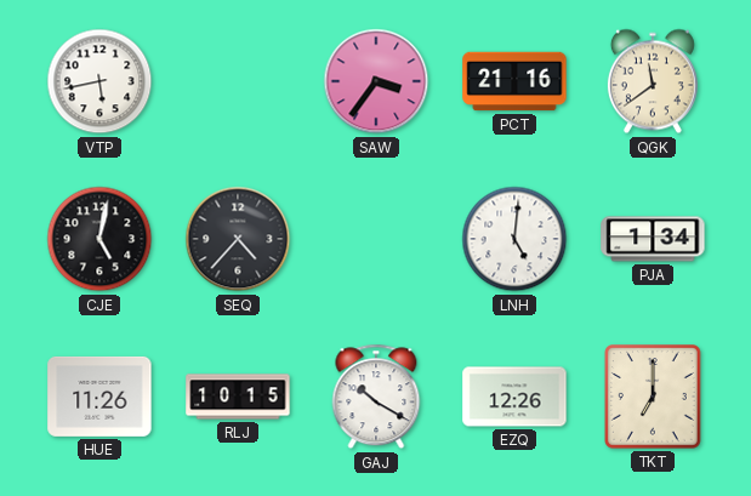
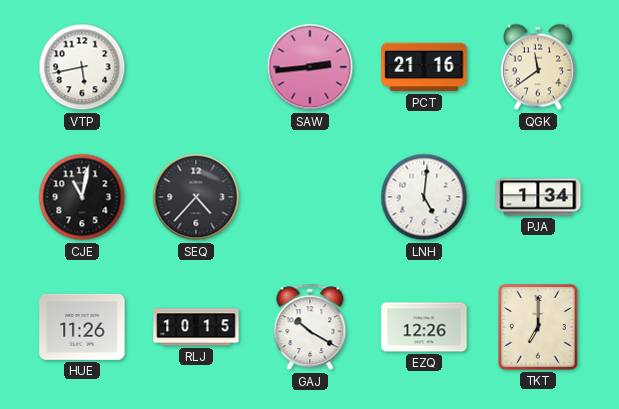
SAW: 3:36 -> 2:44
CJE: 5:02 -> 11:02
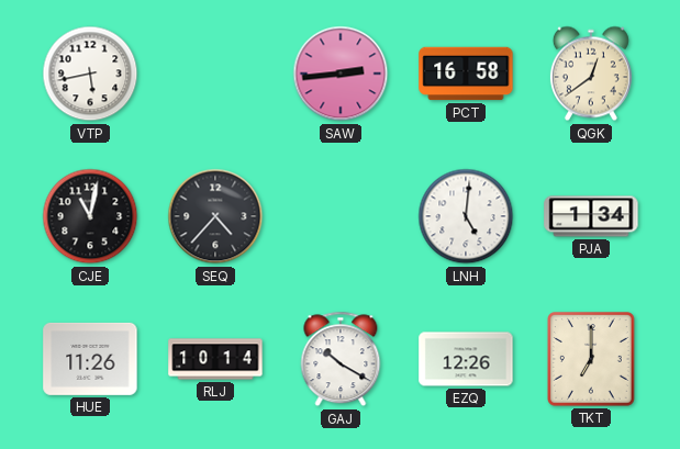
PCT: 21:16 -> 16:58
QGK: 11:39 -> 12:39
RLJ: 10:15 -> 10:14
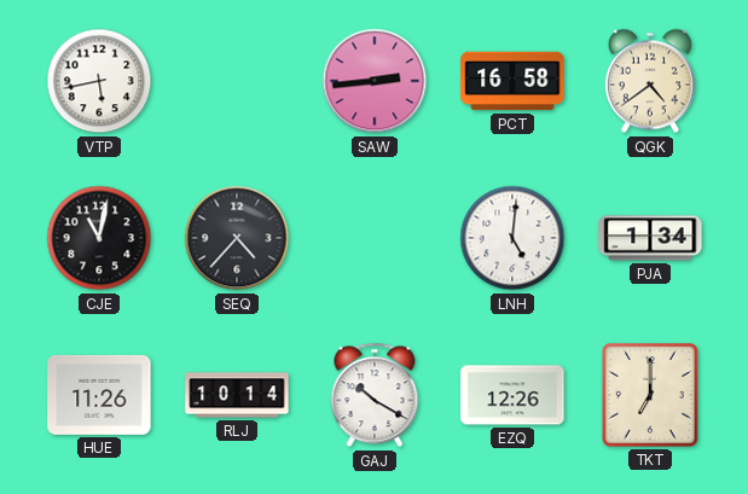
QGK: 12:39 -> 4:39
